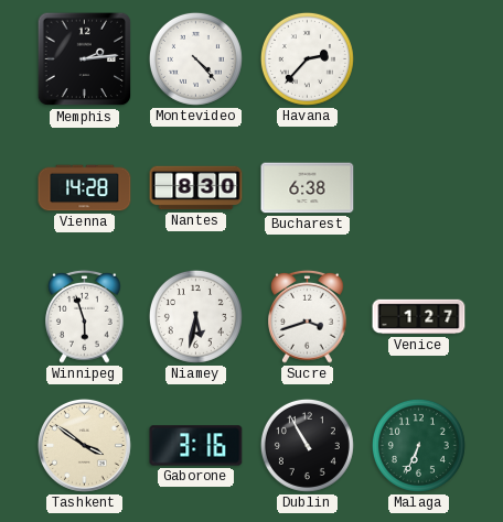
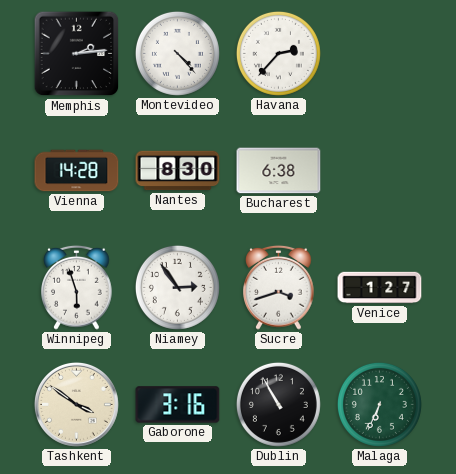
Niamey: 5:32 -> 2:54
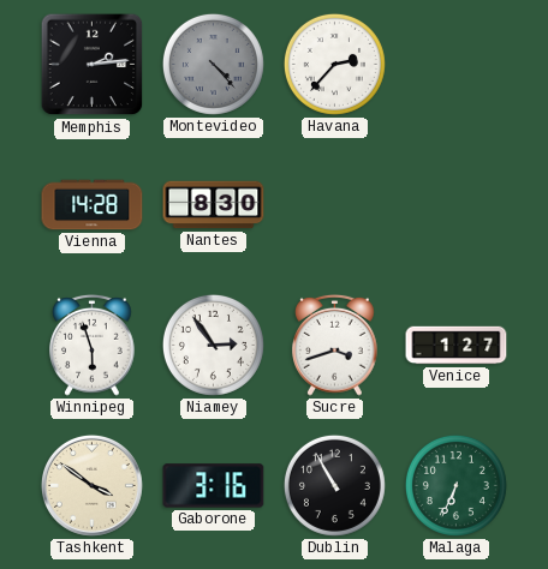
Montevideo dial: white -> grey
Bucharest: 6:38 -> none
